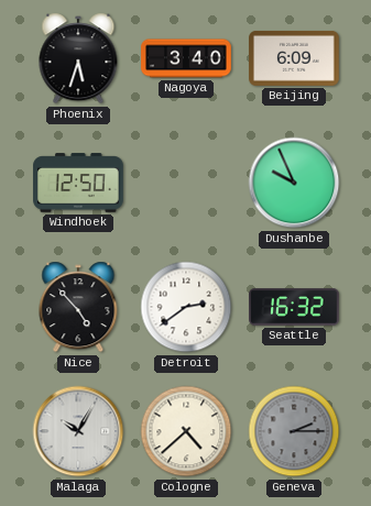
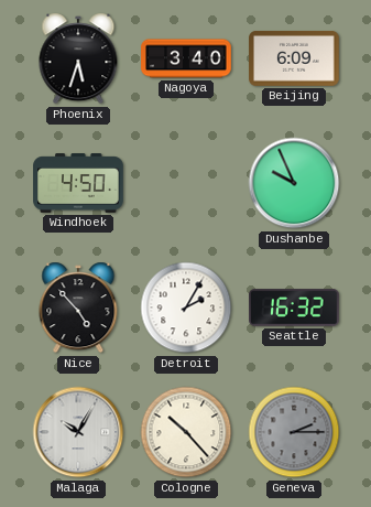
Windhoek: 12:50 -> 4:50
Detroit: 2:39 -> 2:05
Cologne: 4:38 -> 10:23
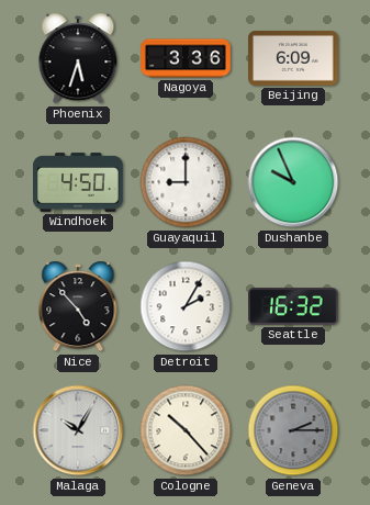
Nagoya: 3:40 -> 3:36
Guayaquil: none -> 9:00
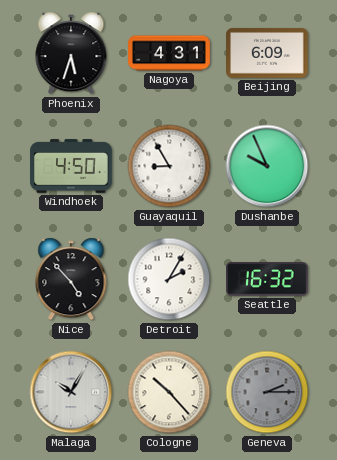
Nagoya: 3:36 -> 4:31
Guayaquil: 9:00 -> 8:55
